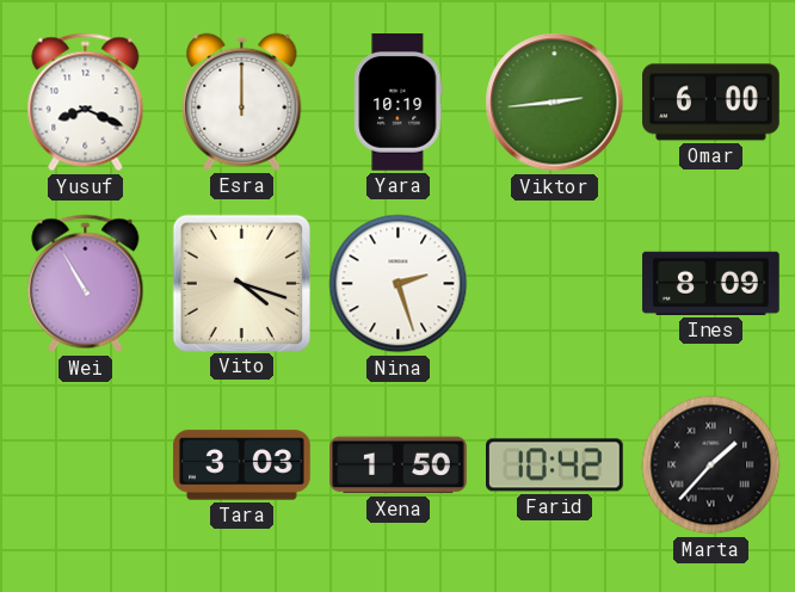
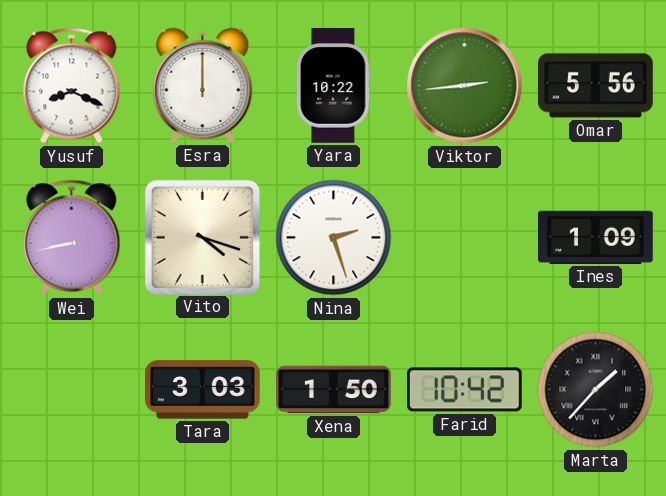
Yara: 10:19 -> 10:22
Omar: 6:00 -> 5:56
Wei: 10:55 -> 8:43
Ines: 8:09 -> 1:09
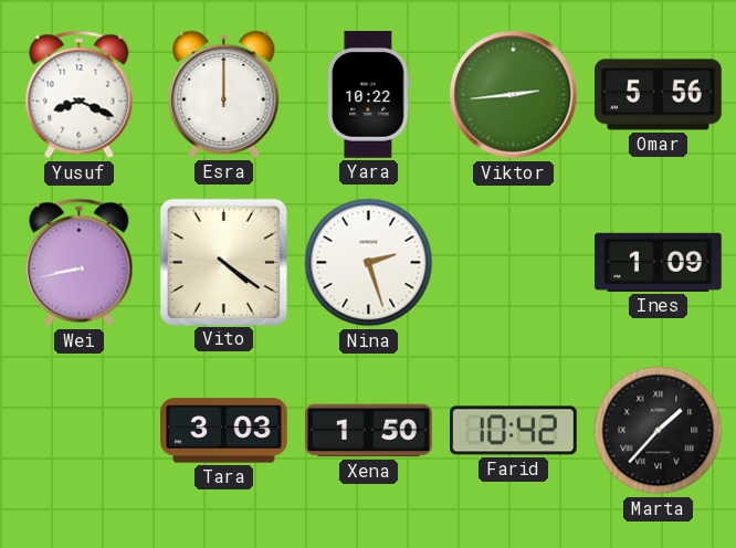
Vito: 4:18 -> 4:21
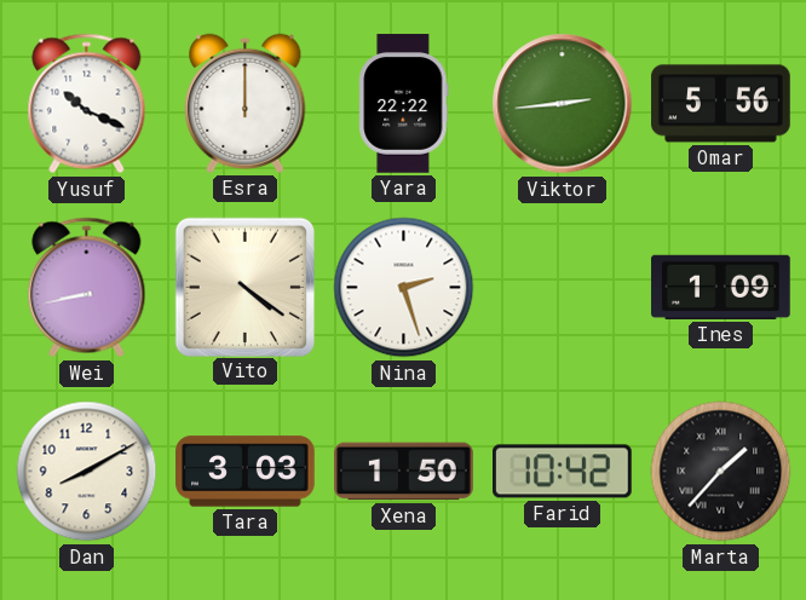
Yusuf: 8:19 -> 10:19
Yara: 10:22 -> 22:22
Dan: none -> 8:10
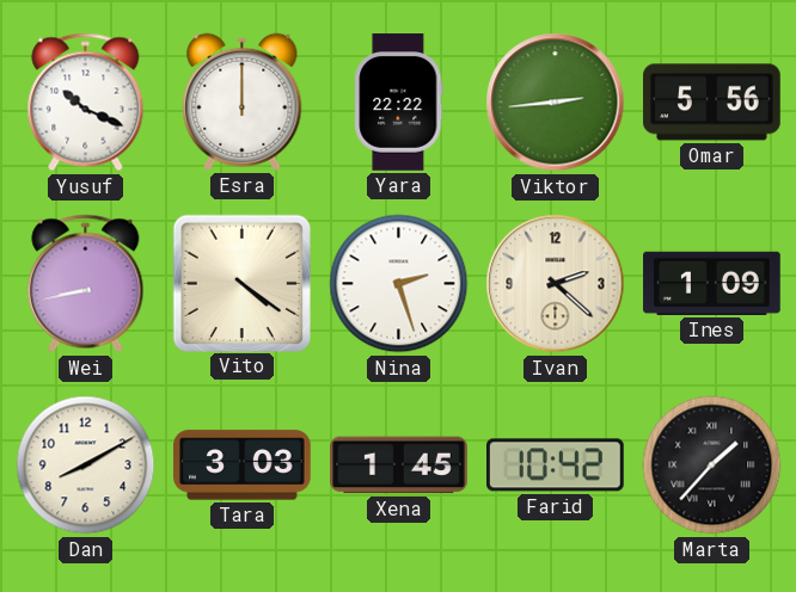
Ivan: none -> 2:22
Xena: 1:50 -> 1:45
